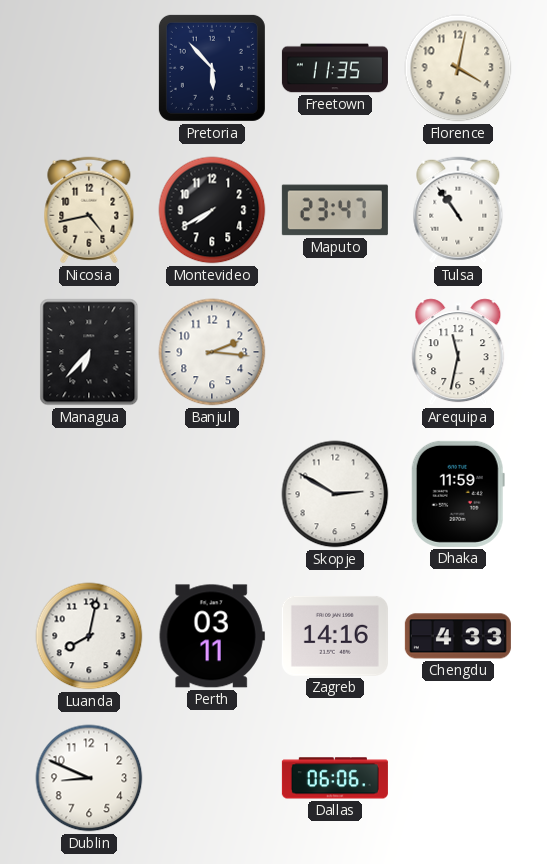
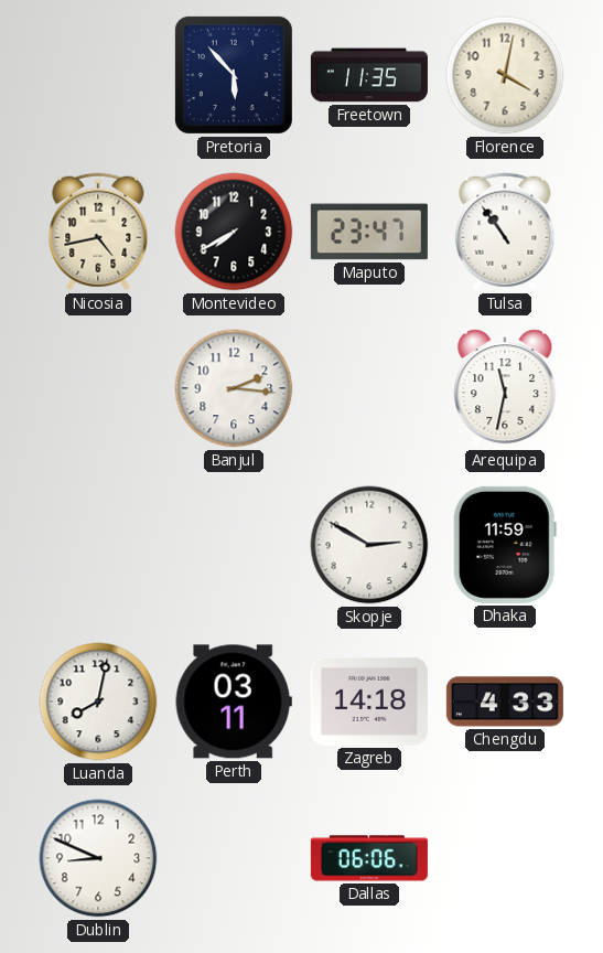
Managua: 6:37 -> none
Zagreb: 14:16 -> 14:18
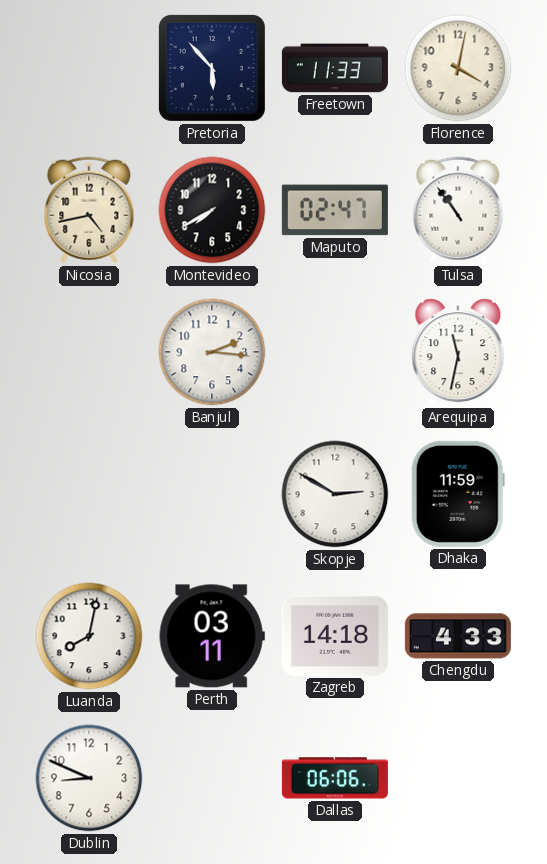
Freetown: 11:35 -> 11:33
Maputo: 23:47 -> 02:47
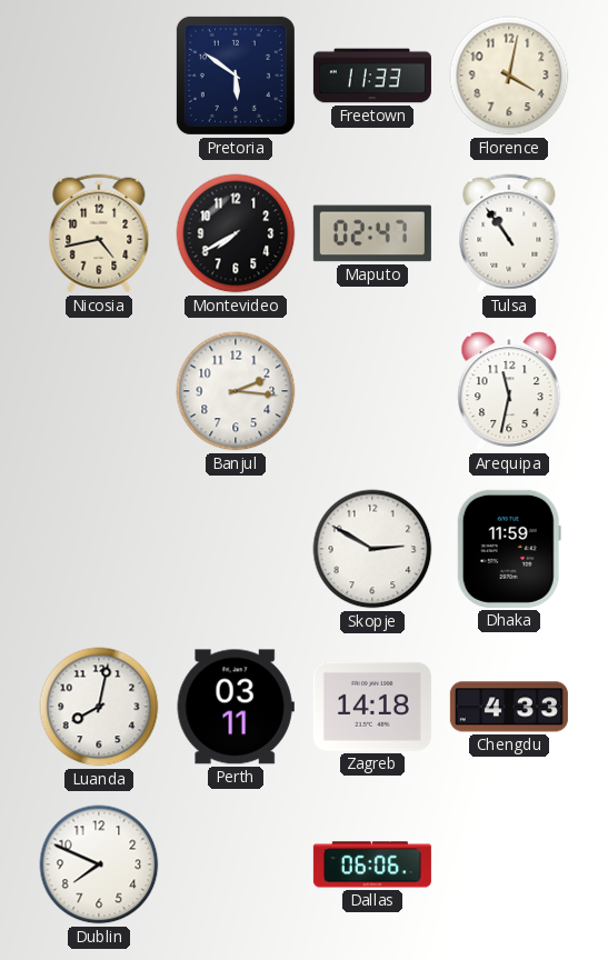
Pretoria: 5:53 -> 5:51
Dublin: 8:49 -> 7:49
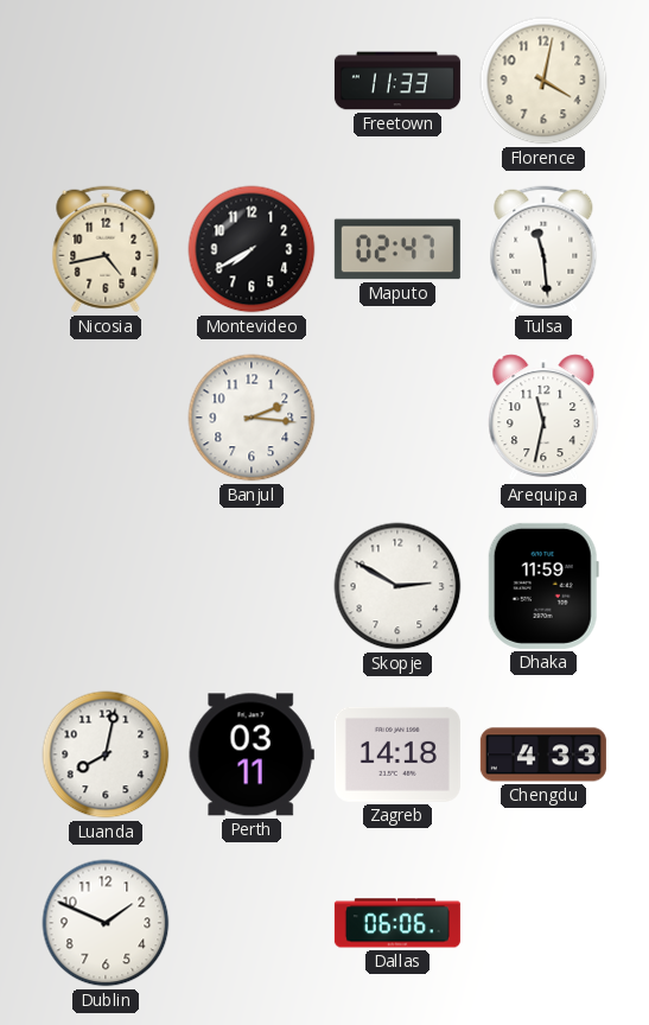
Pretoria: 5:51 -> none
Tulsa: 10:54 -> 11:29
Dublin: 7:49 -> 1:49
